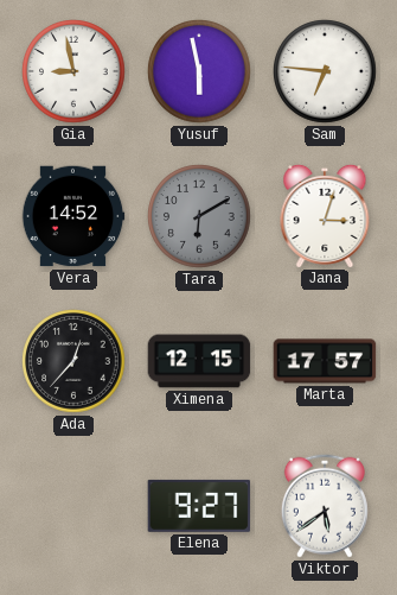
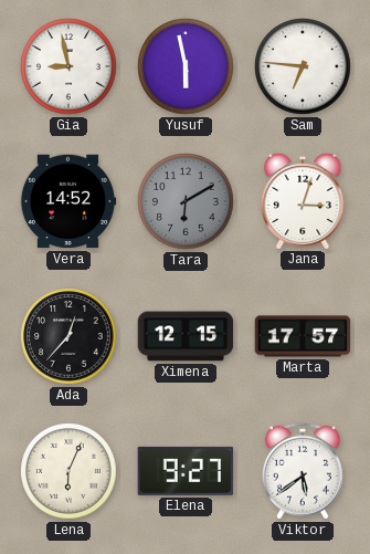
Lena: none -> 6:04
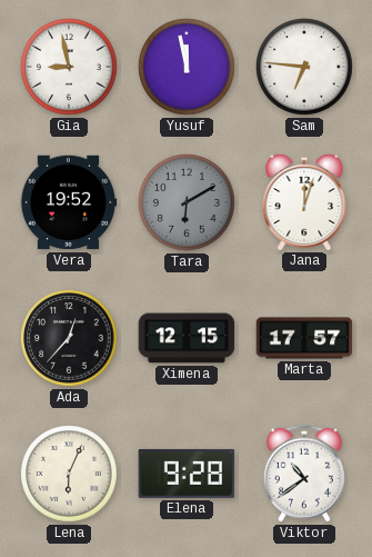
Yusuf: 5:58 -> 11:58
Vera: 14:52 -> 19:52
Jana: 3:03 -> 12:03
Elena: 9:27 -> 9:28
Viktor: 5:39 -> 10:39
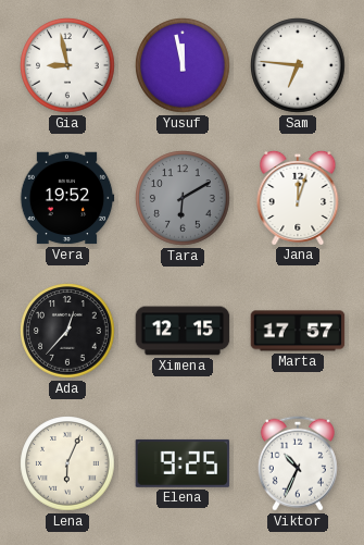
Elena: 9:28 -> 9:25
Viktor: 10:39 -> 10:34
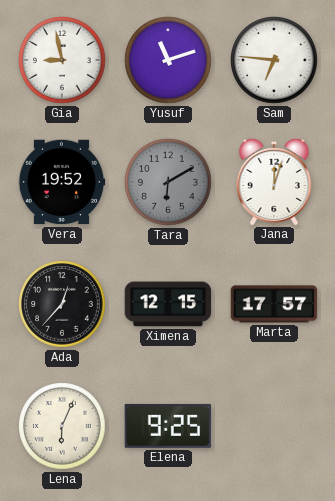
Yusuf: 11:58 -> 11:12
Viktor: 10:34 -> none
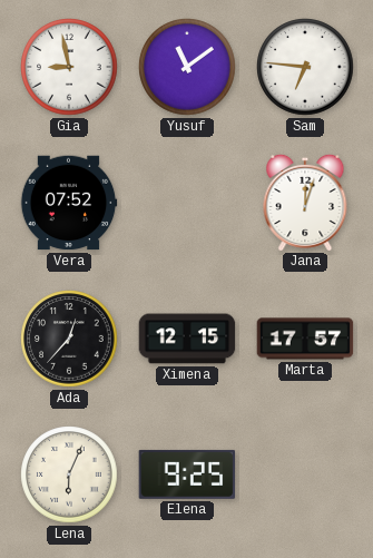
Yusuf: 11:12 -> 11:09
Vera: 19:52 -> 07:52
Tara: 6:10 -> none
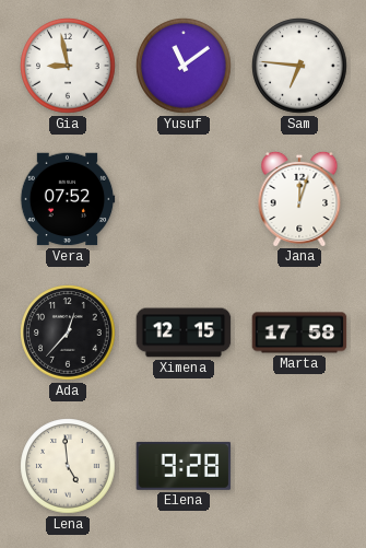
Marta: 17:57 -> 17:58
Lena: 6:04 -> 4:59
Elena: 9:25 -> 9:28
